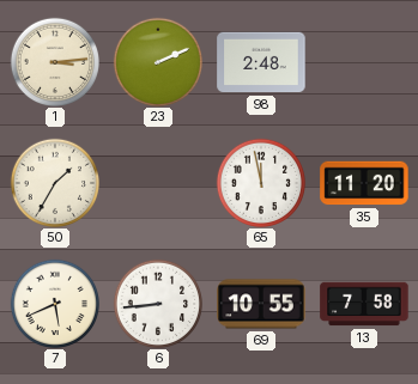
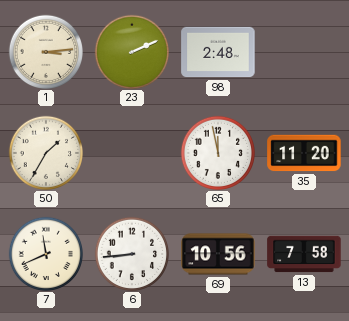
7: 5:41 -> 11:41
69: 10:55 -> 10:56
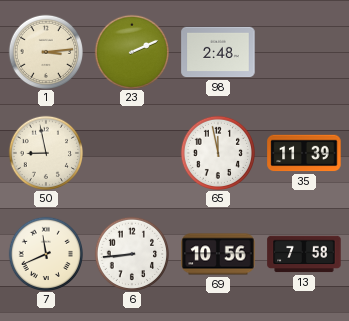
50: 1:35 -> 8:58
35: 11:20 -> 11:39
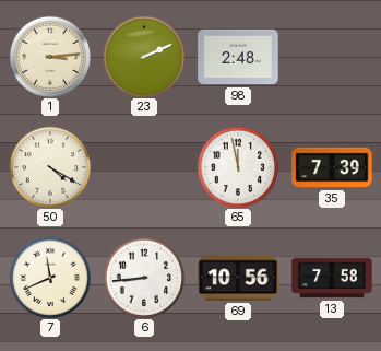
50: 8:58 -> 4:20
35: 11:39 -> 7:39
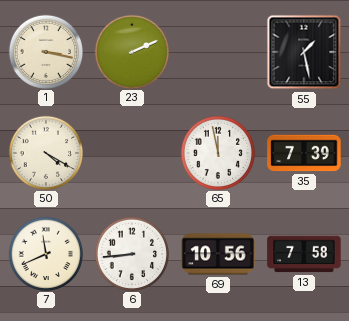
1: 3:14 -> 3:17
98: 2:48 -> none
55: none -> 1:28
